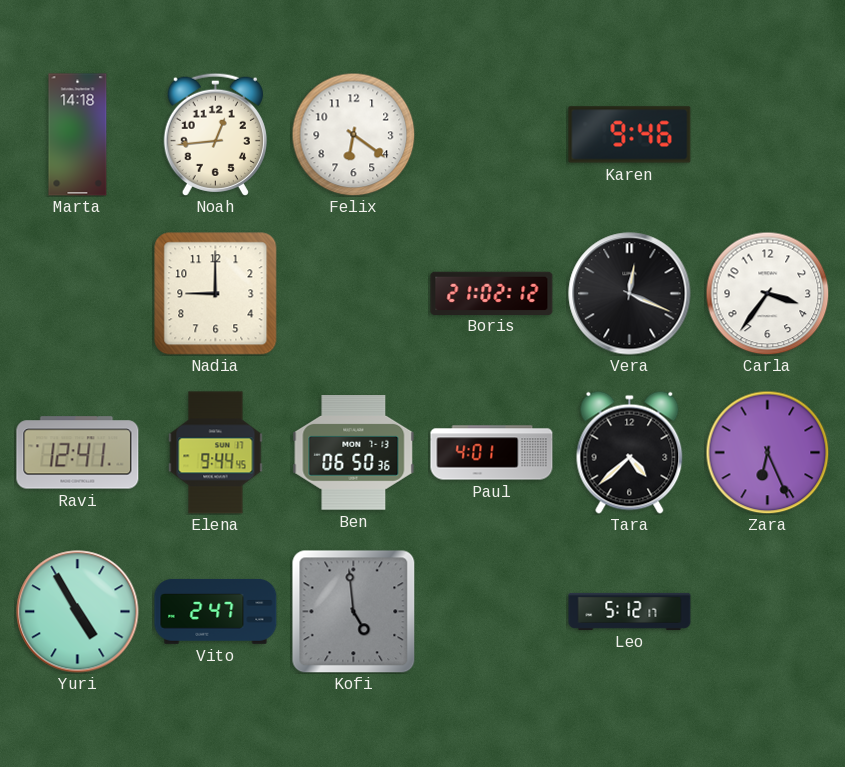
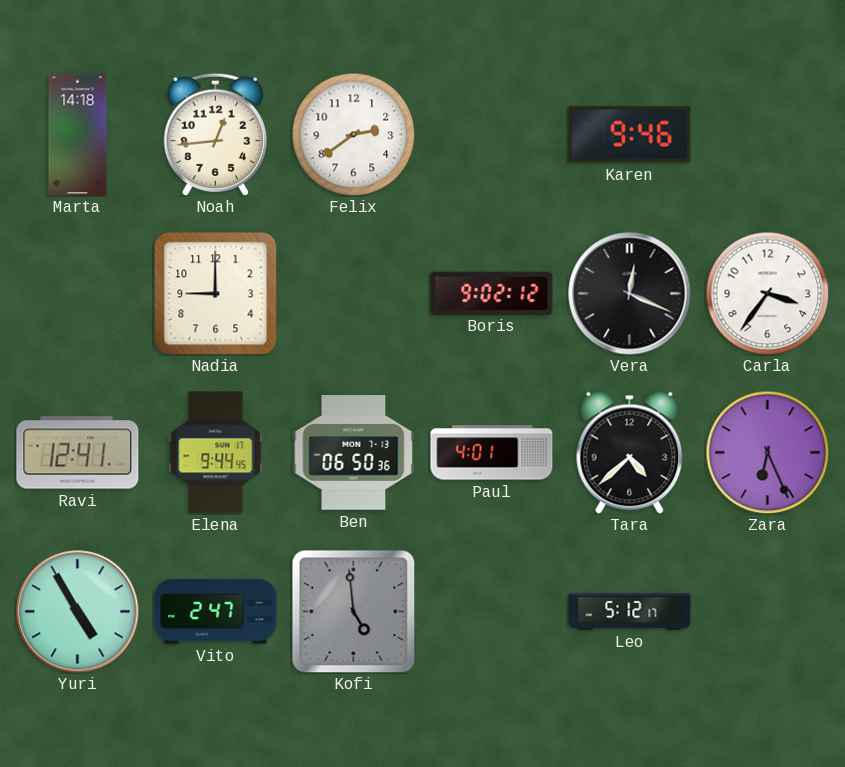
Felix: 6:21 -> 2:39
Boris: 21:02 -> 9:02
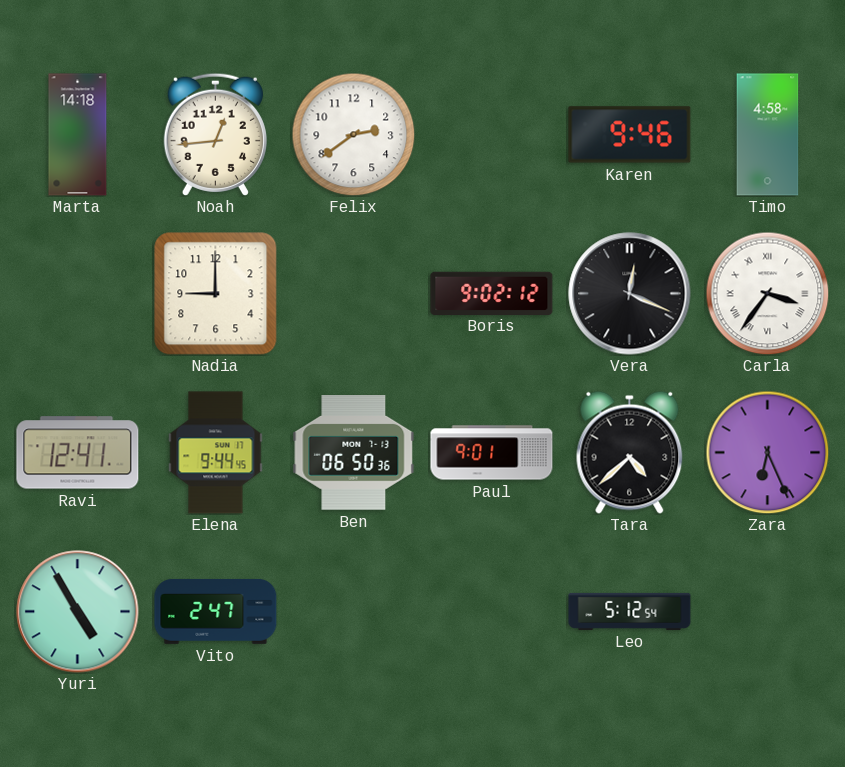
Timo: none -> 4:58
Carla numerals: Arabic -> Roman
Paul: 4:01 -> 9:01
Kofi: 4:59 -> none
Leo: 5:12:17 -> 5:12:54
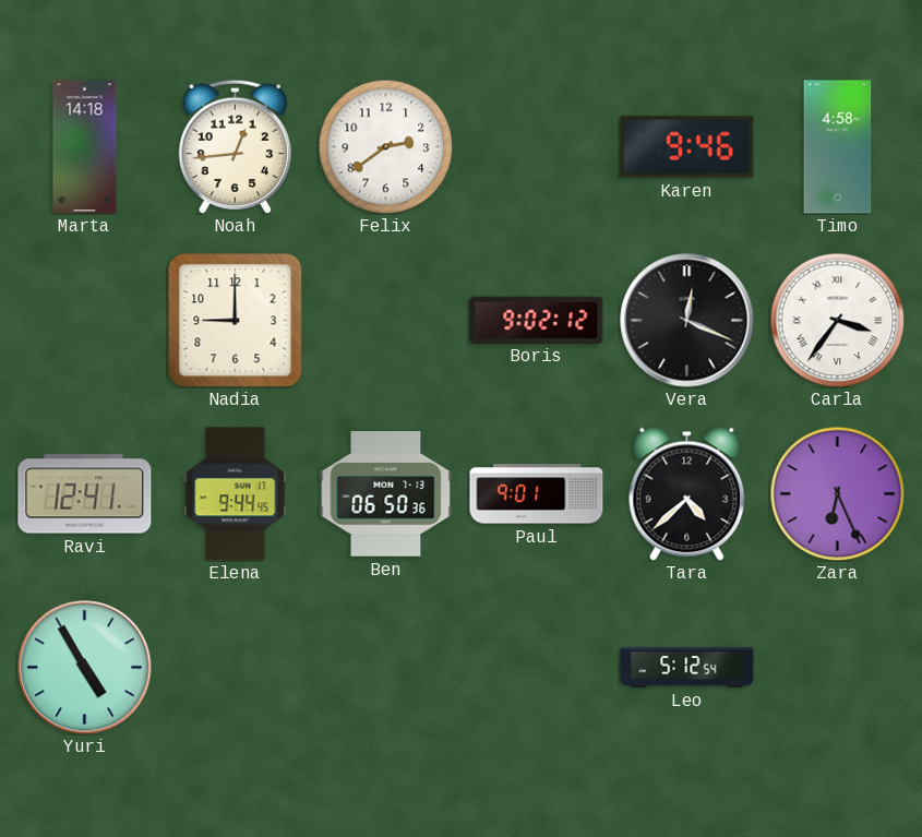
Vito: 2:47 -> none
